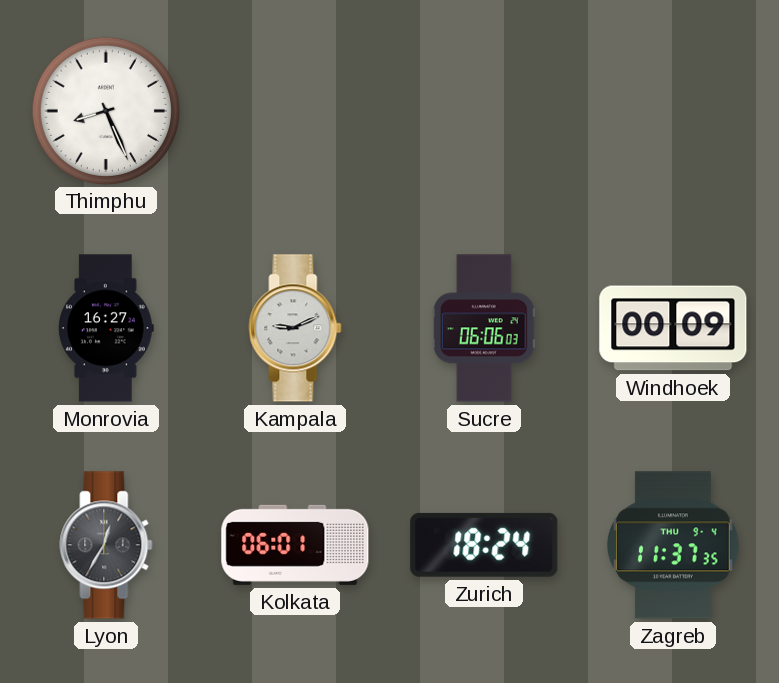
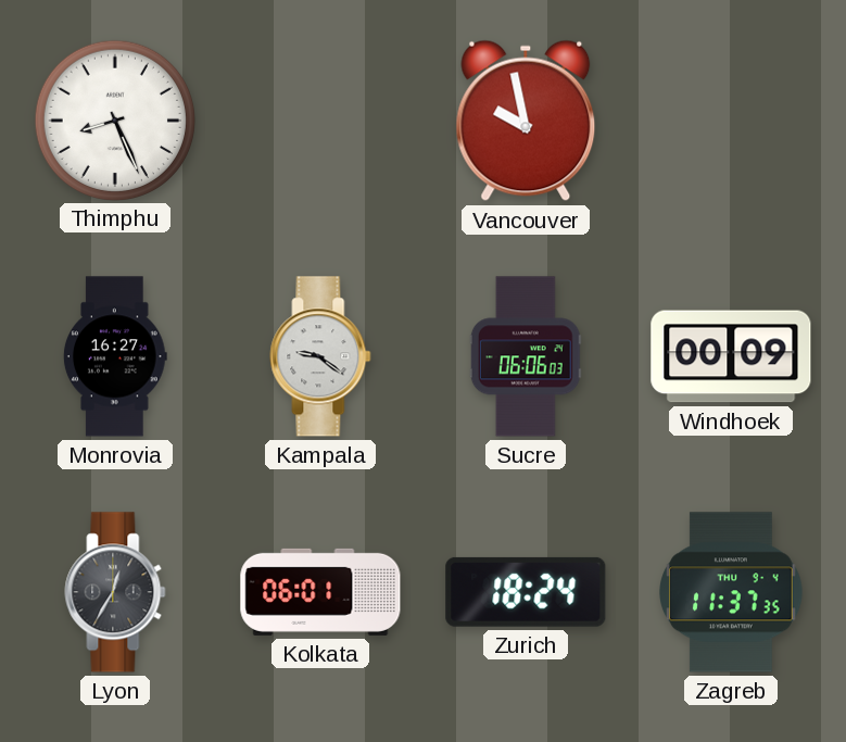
Vancouver: none -> 9:58
Kampala: 9:11 -> 9:21
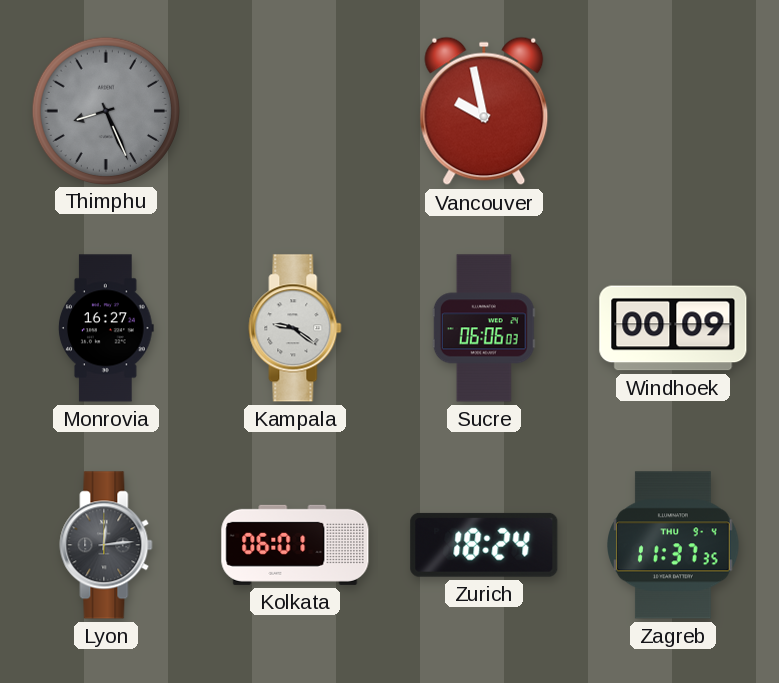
Thimphu dial: white -> grey
Lyon: 12:35 -> 12:14
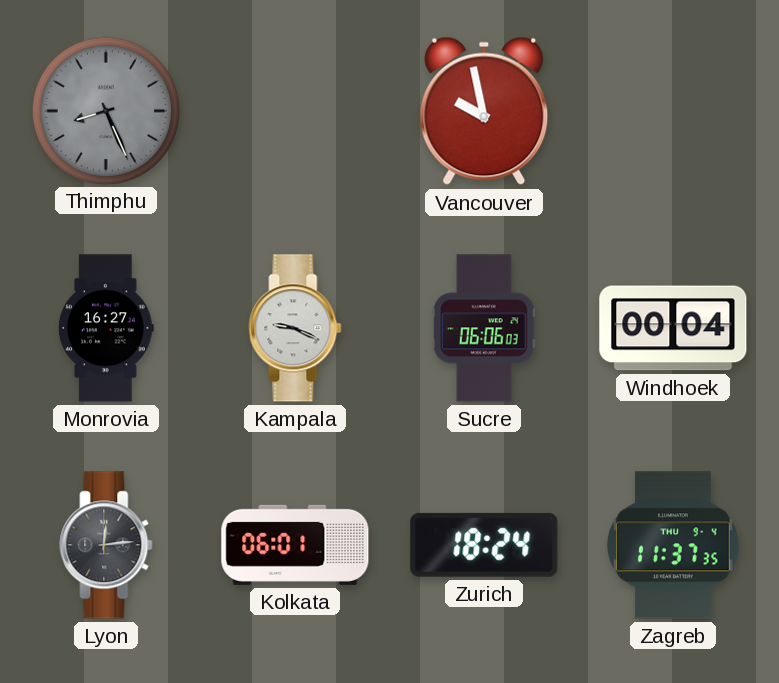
Kampala: 9:21 -> 9:19
Windhoek: 00:09 -> 00:04
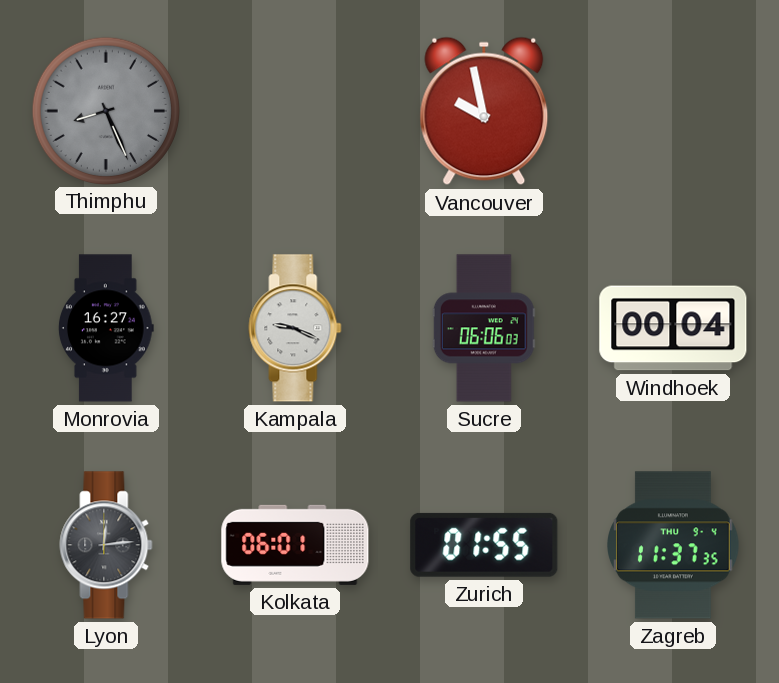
Zurich: 18:24 -> 01:55
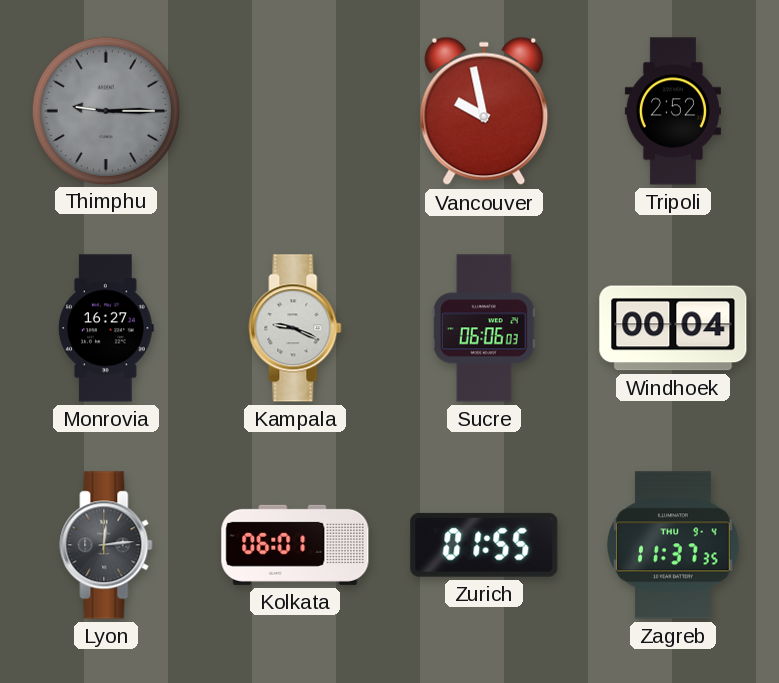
Thimphu: 8:26 -> 9:15
Tripoli: none -> 2:52
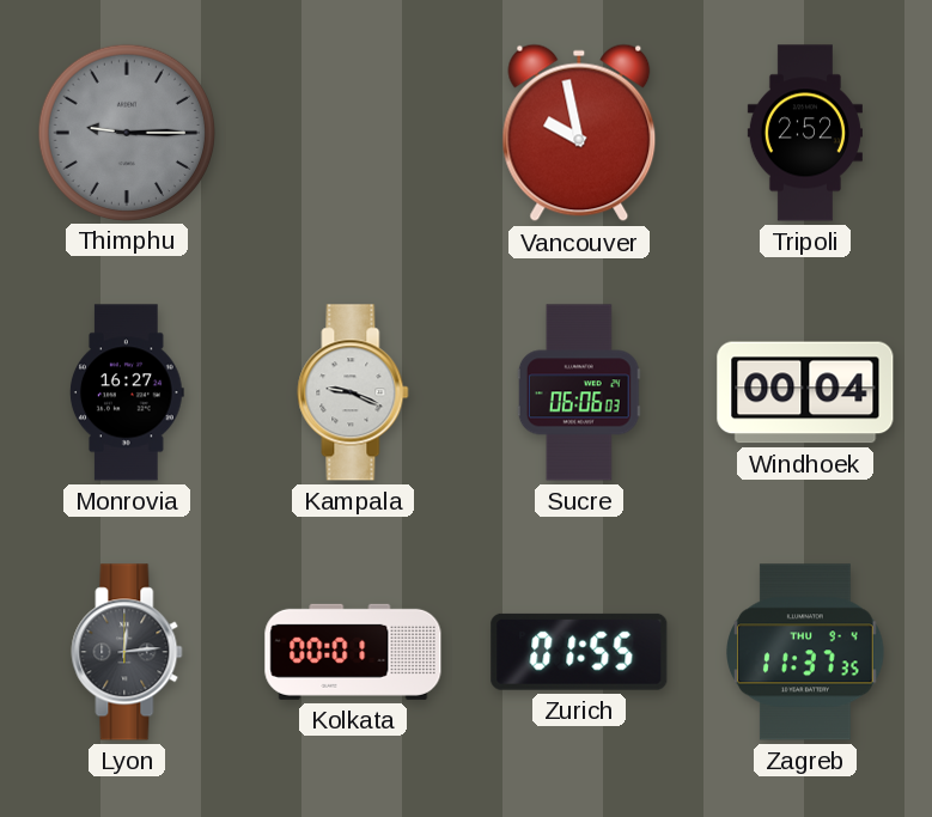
Kolkata: 06:01 -> 00:01
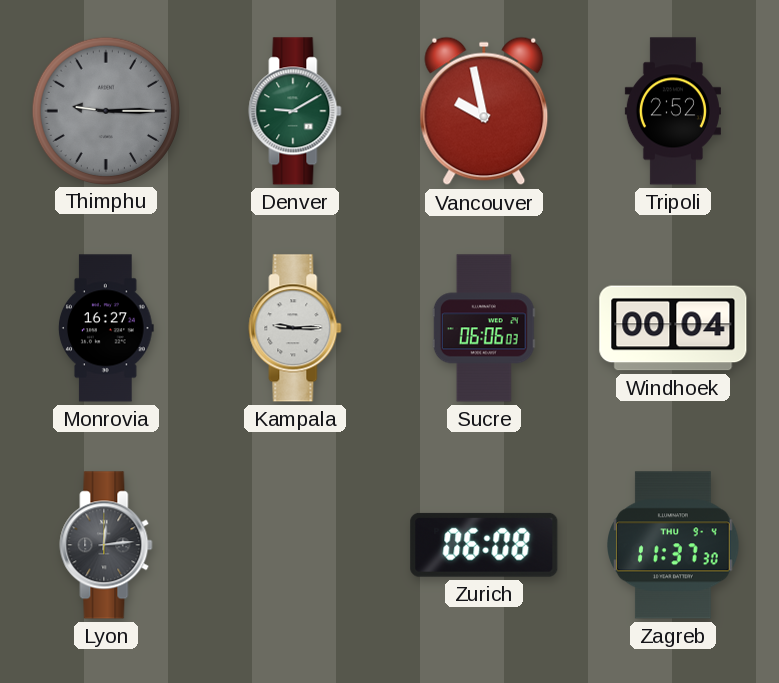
Denver: none -> 9:10
Kampala: 9:19 -> 9:15
Kolkata: 00:01 -> none
Zurich: 01:55 -> 06:08
Zagreb: 11:37:35 -> 11:37:30
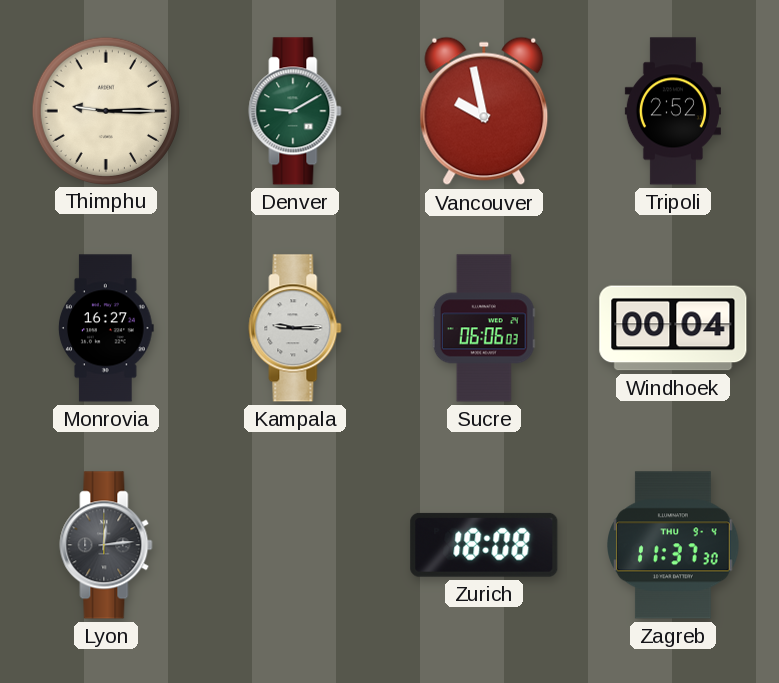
Thimphu dial: grey -> cream
Zurich: 06:08 -> 18:08
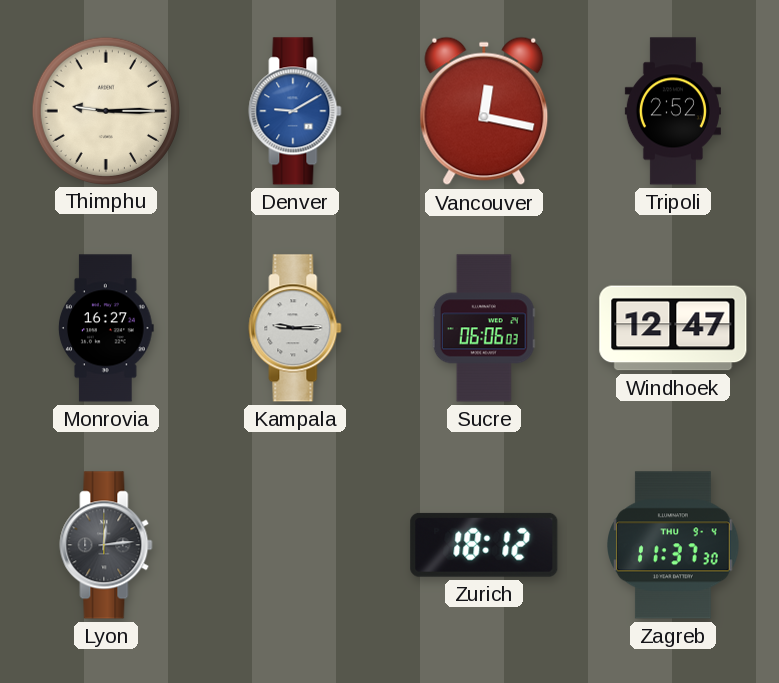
Denver dial: green -> blue
Vancouver: 9:58 -> 12:17
Windhoek: 00:04 -> 12:47
Zurich: 18:08 -> 18:12
